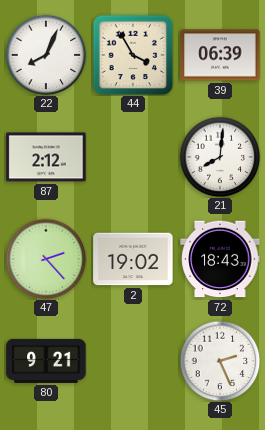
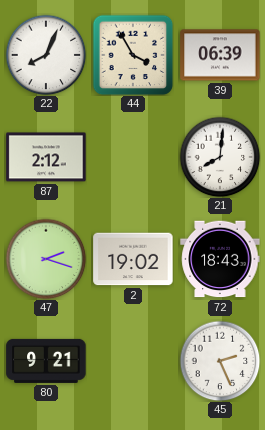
47: 2:23 -> 2:18
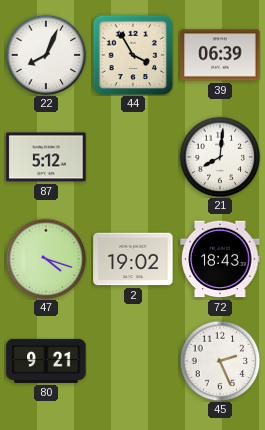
87: 2:12 -> 5:12
47: 2:18 -> 4:18
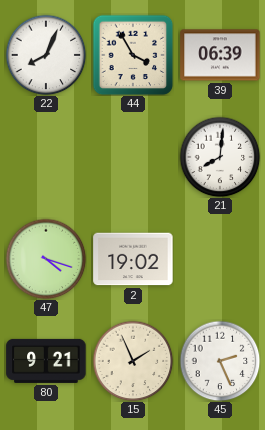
87: 5:12 -> none
72: 18:43 -> none
15: none -> 1:56
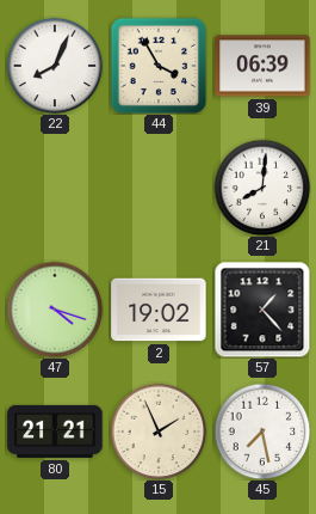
57: none -> 1:23
80: 9:21 -> 21:21
45: 2:26 -> 7:28
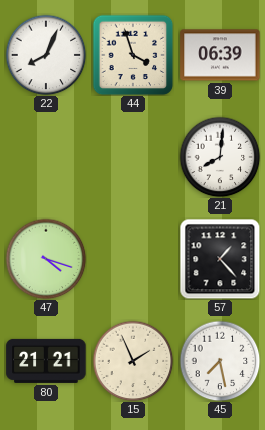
44: 3:55 -> 3:57
2: 19:02 -> none
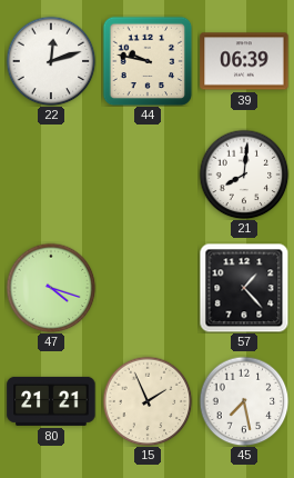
22: 8:04 -> 12:12
44: 3:57 -> 9:47
